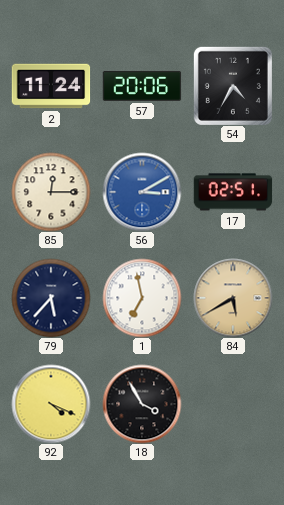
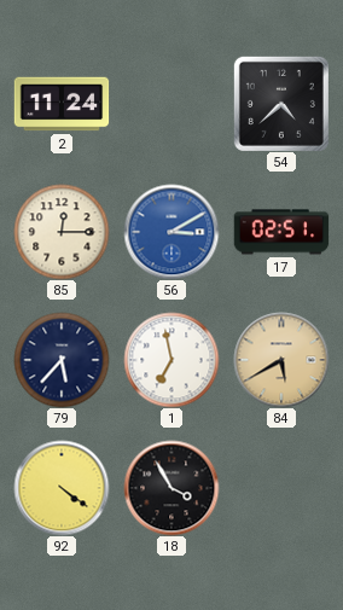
57: 20:06 -> none
54: 4:35 -> 4:38
92: 4:19 -> 4:21
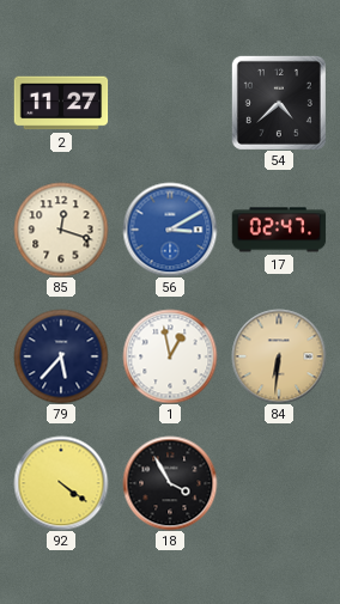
2: 11:24 -> 11:27
85: 12:15 -> 12:18
17: 02:51 -> 02:47
1: 6:58 -> 12:58
84: 5:40 -> 6:31
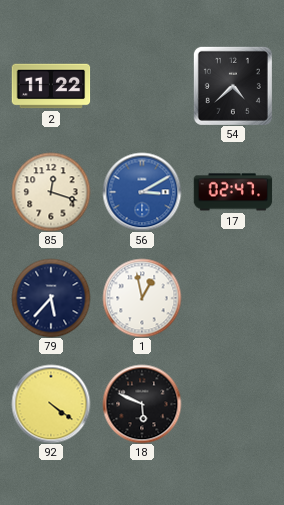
2: 11:27 -> 11:22
84: 6:31 -> none
18: 3:55 -> 5:49
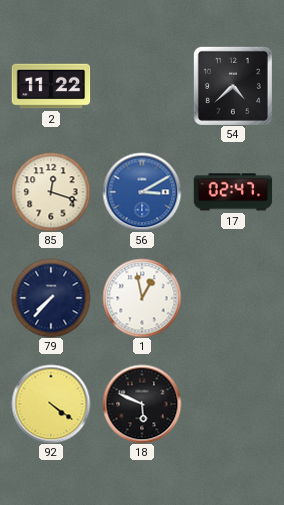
79: 5:37 -> 7:37
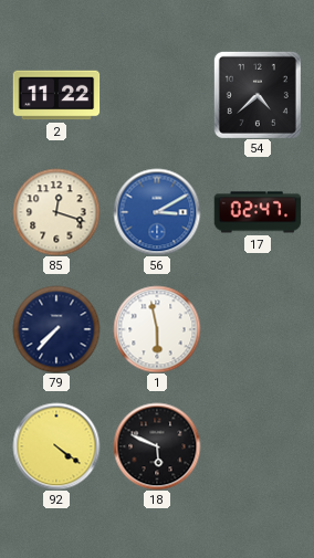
1: 12:58 -> 5:58
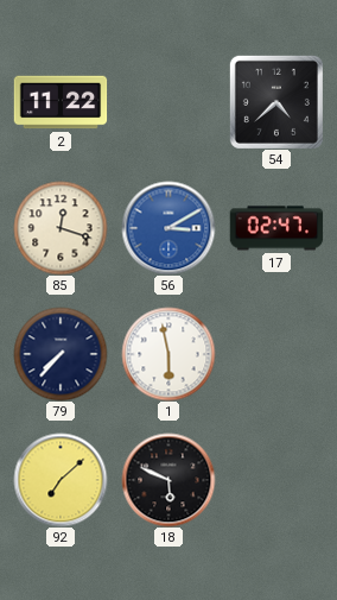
92: 4:21 -> 7:08
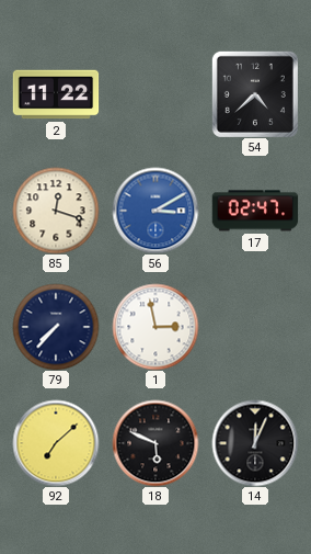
1: 5:58 -> 2:58
14: none -> 12:04
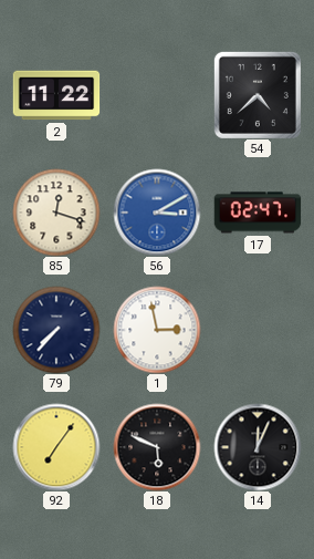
92: 7:08 -> 7:06
